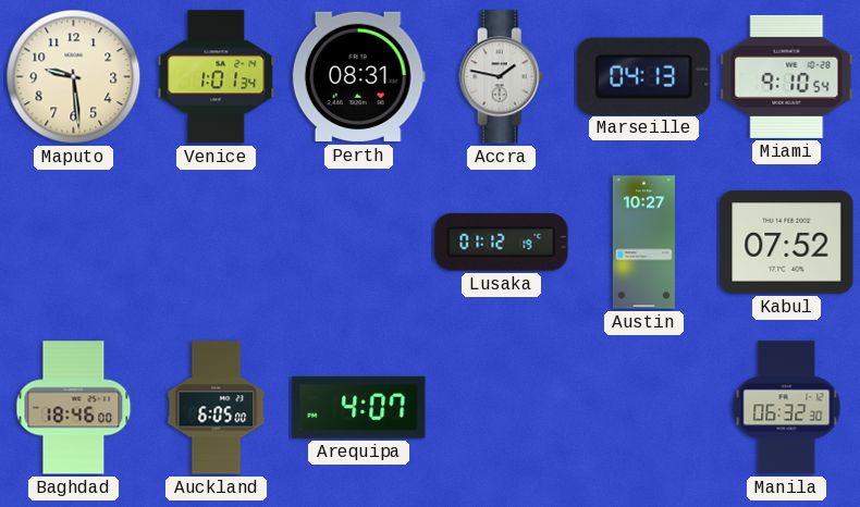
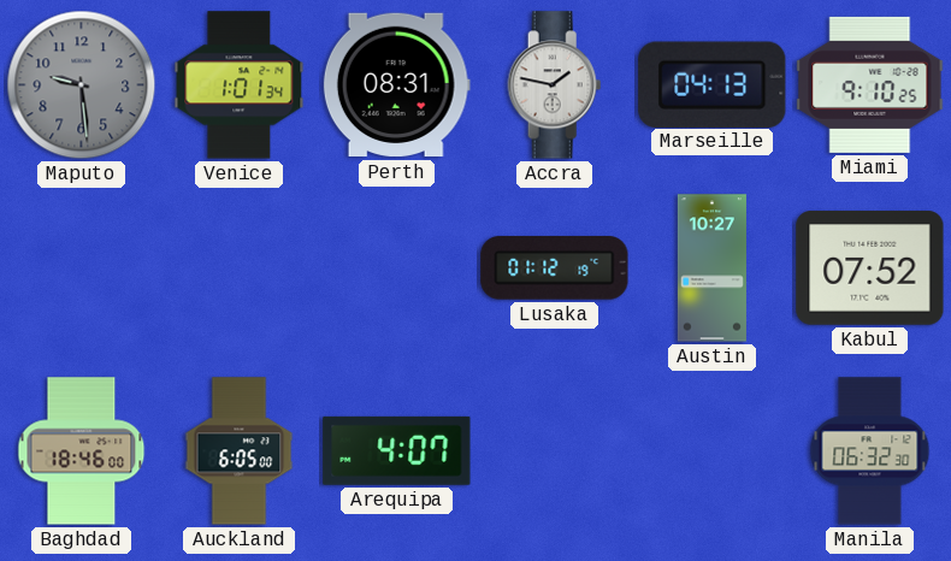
Maputo dial: cream -> grey
Miami: 9:10:54 -> 9:10:25
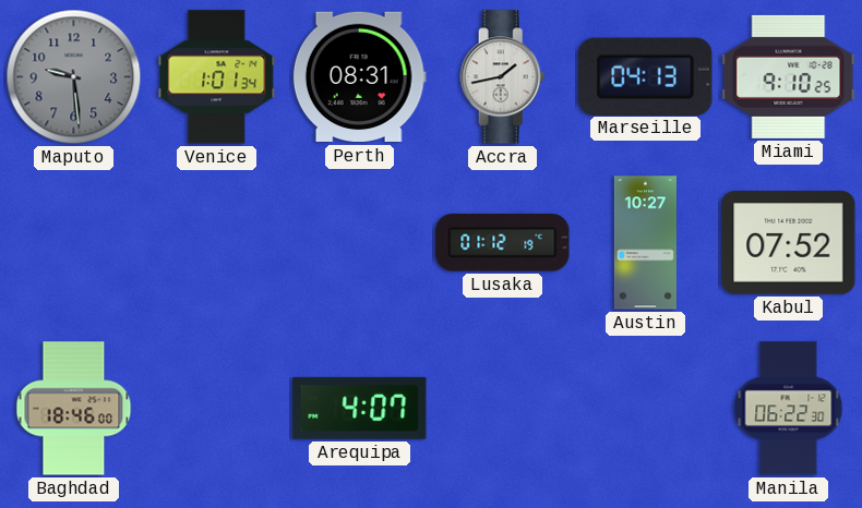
Accra: 1:47 -> 1:43
Auckland: 6:05 -> none
Manila: 06:32 -> 06:22
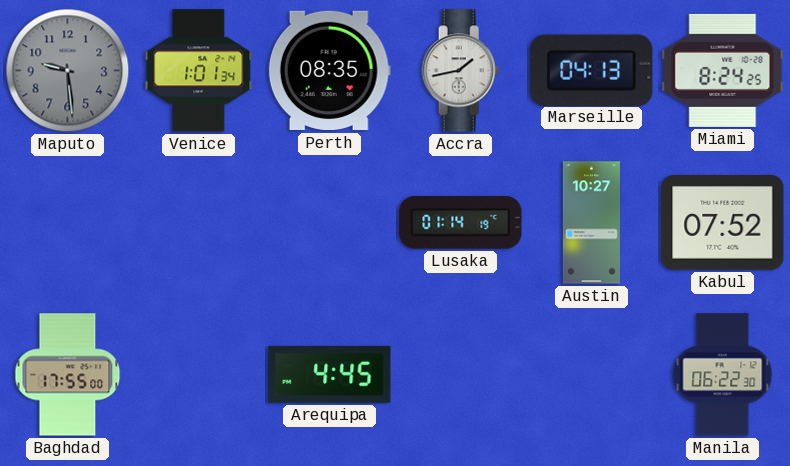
Perth: 08:31 -> 08:35
Miami: 9:10 -> 8:24
Lusaka: 01:12 -> 01:14
Baghdad: 18:46 -> 17:55
Arequipa: 4:07 -> 4:45
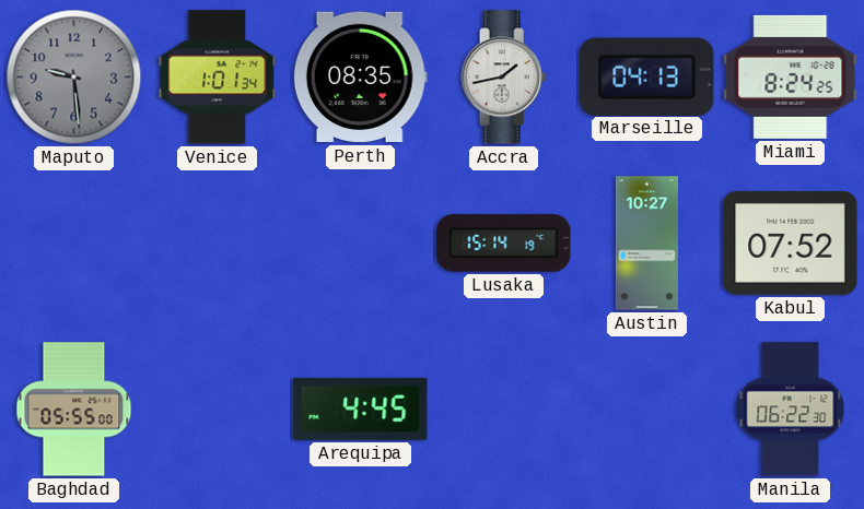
Lusaka: 01:14 -> 15:14
Baghdad: 17:55 -> 05:55
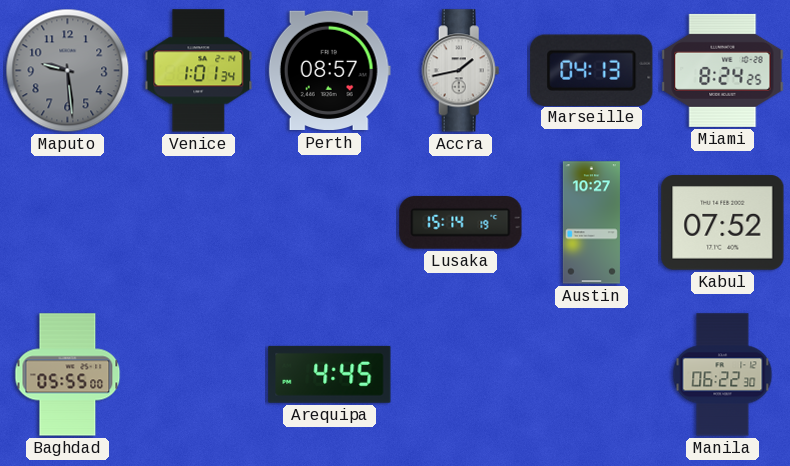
Perth: 08:35 -> 08:57
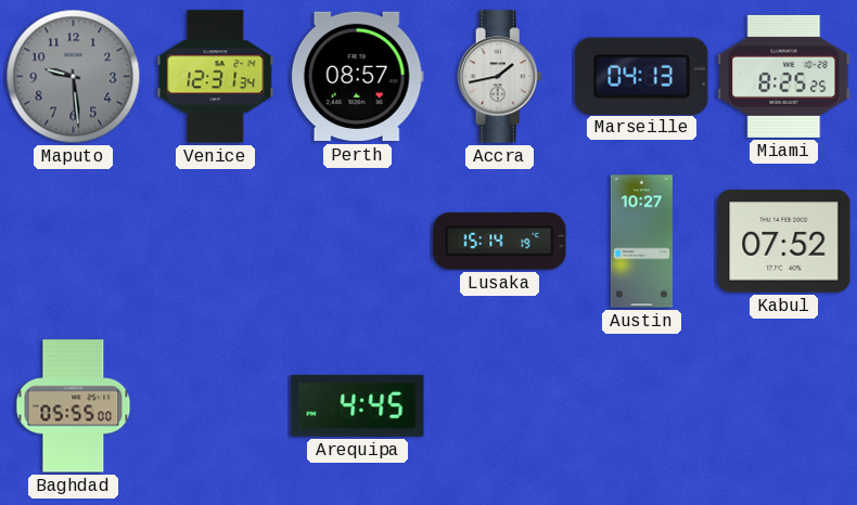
Venice: 1:01 -> 12:31
Miami: 8:24 -> 8:25
Manila: 06:22 -> none
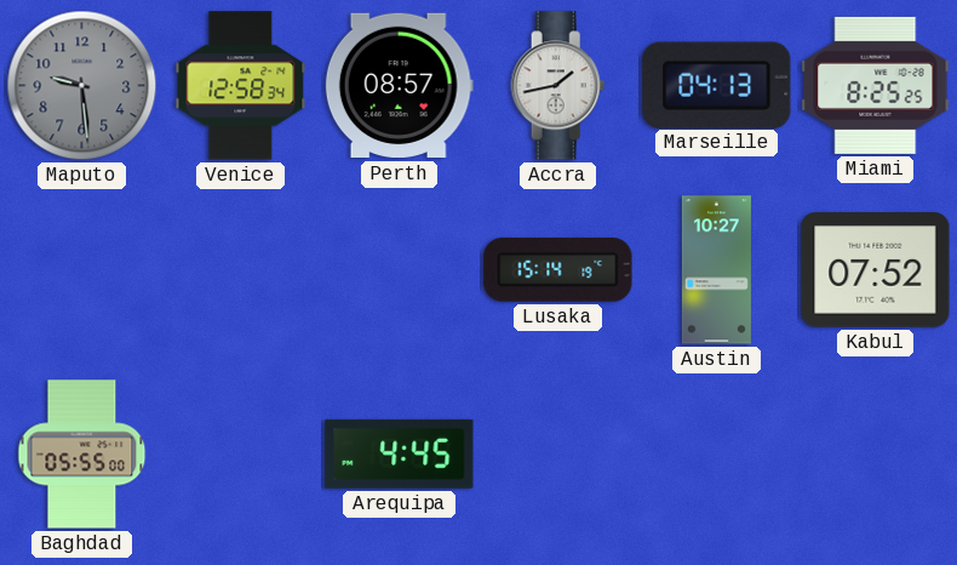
Venice: 12:31 -> 12:58
